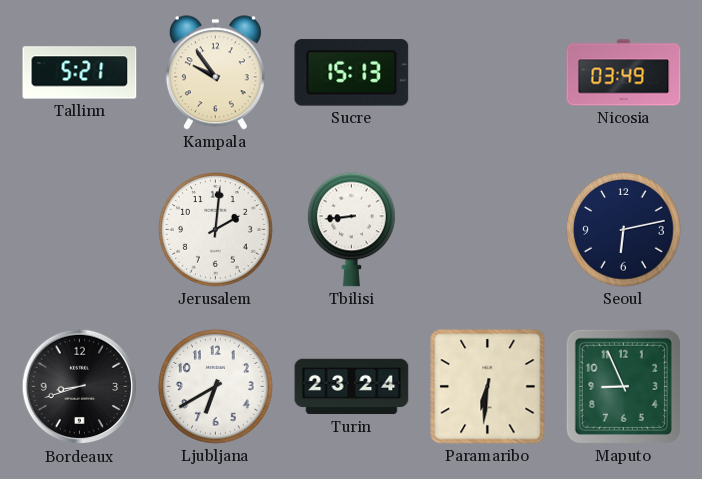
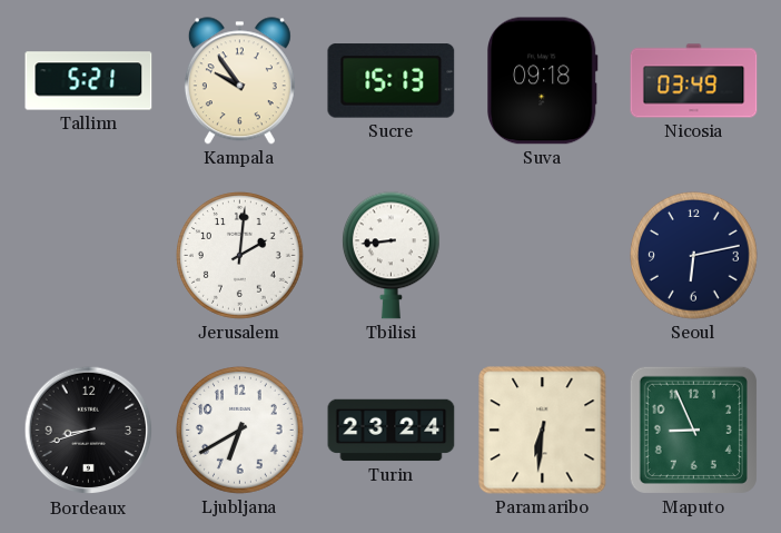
Suva: none -> 09:18
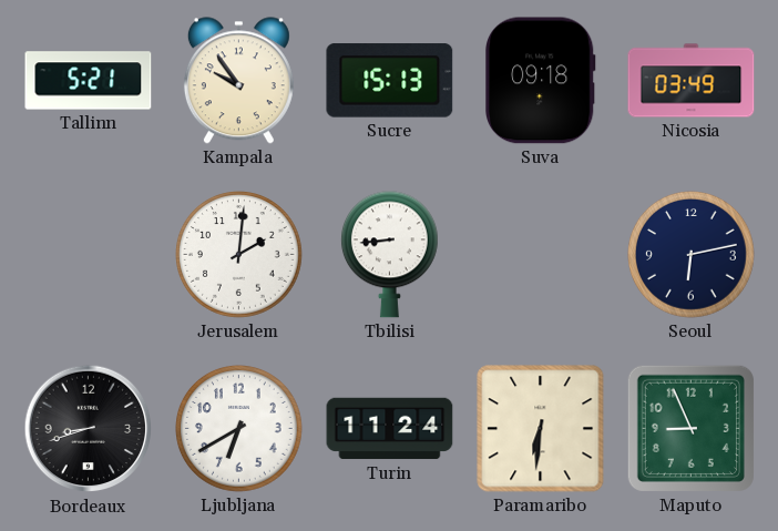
Turin: 23:24 -> 11:24
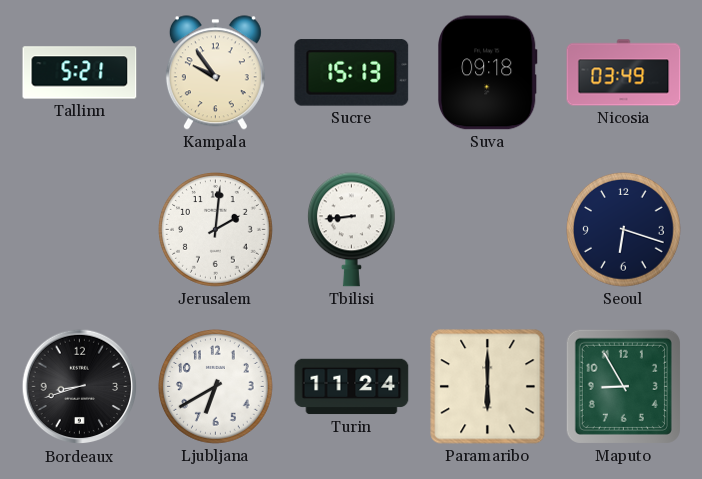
Seoul: 6:13 -> 6:18
Paramaribo: 6:31 -> 6:00
Maputo: 8:56 -> 8:55
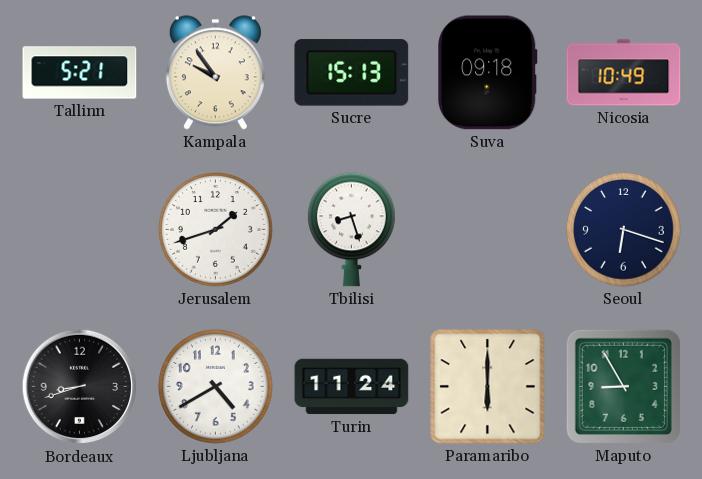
Nicosia: 03:49 -> 10:49
Jerusalem: 2:01 -> 1:42
Tbilisi: 8:44 -> 8:27
Ljubljana: 6:40 -> 4:40
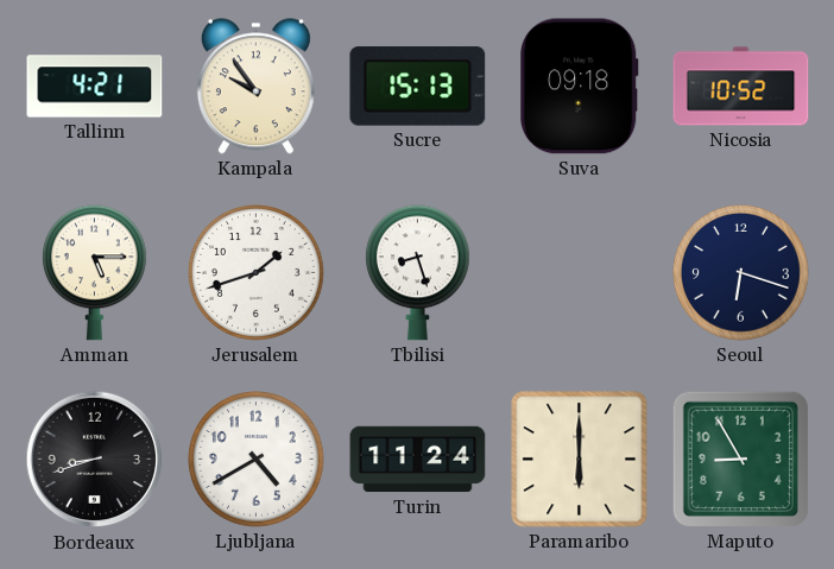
Tallinn: 5:21 -> 4:21
Nicosia: 10:49 -> 10:52
Amman: none -> 5:15
